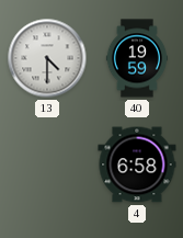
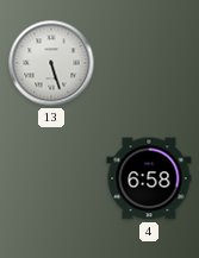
13: 4:30 -> 5:27
40: 19:59 -> none
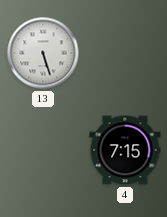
4: 6:58 -> 7:15
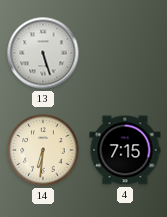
14: none -> 6:31
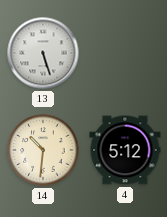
14: 6:31 -> 10:31
4: 7:15 -> 5:12
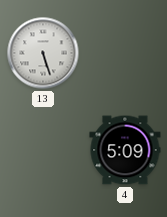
14: 10:31 -> none
4: 5:12 -> 5:09
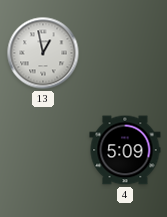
13: 5:27 -> 12:58
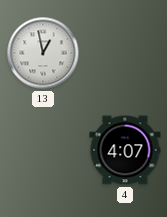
4: 5:09 -> 4:07
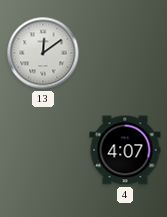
13: 12:58 -> 12:09
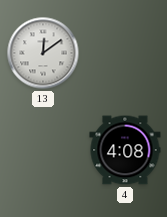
4: 4:07 -> 4:08
